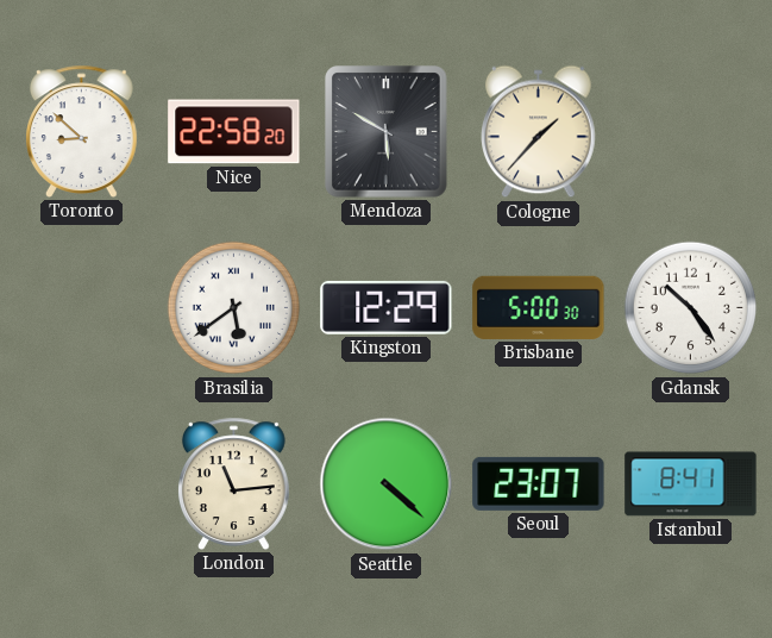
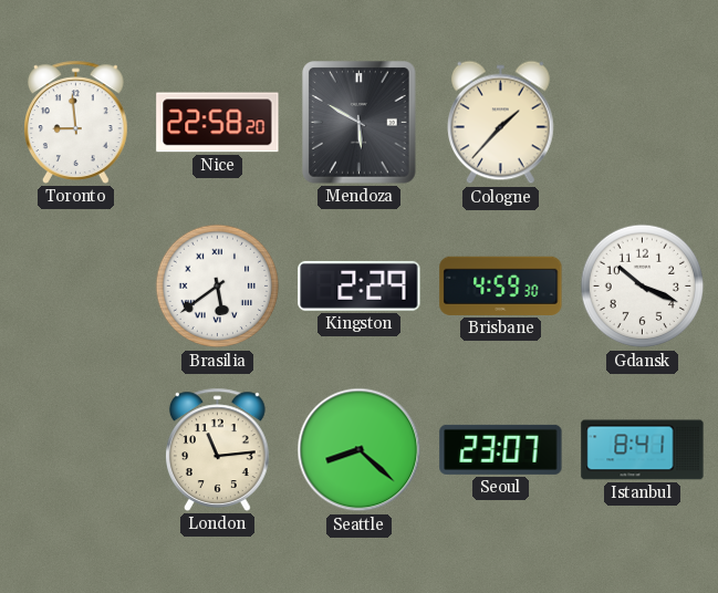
Toronto: 8:52 -> 8:59
Kingston: 12:29 -> 2:29
Brisbane: 5:00 -> 4:59
Gdansk: 10:24 -> 10:19
Seattle: 4:22 -> 8:22
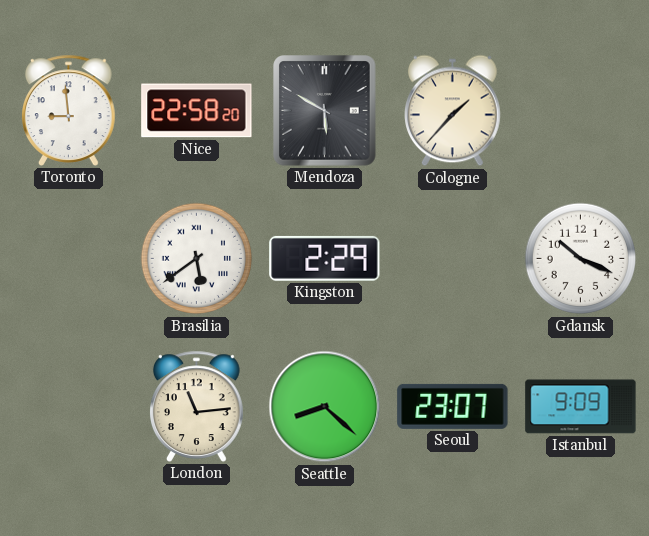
Brisbane: 4:59 -> none
Istanbul: 8:41 -> 9:09
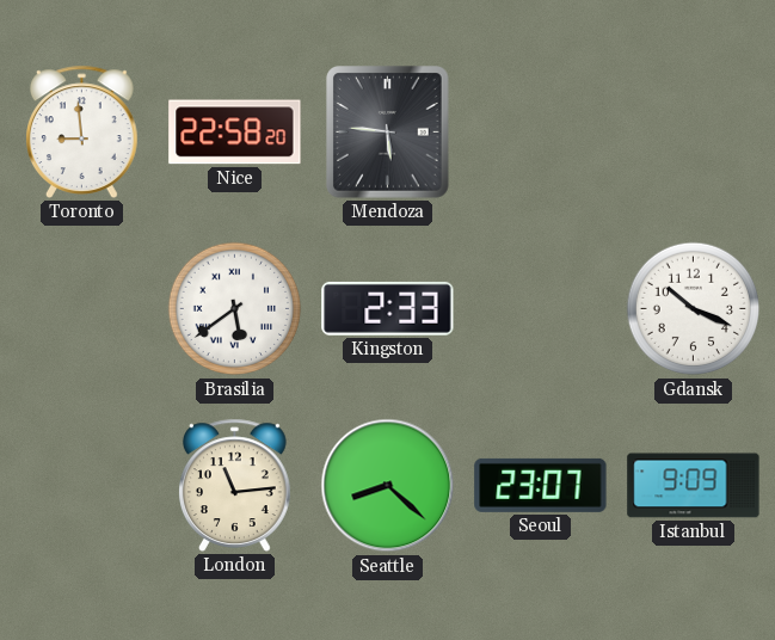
Mendoza: 5:50 -> 5:46
Cologne: 1:37 -> none
Kingston: 2:29 -> 2:33
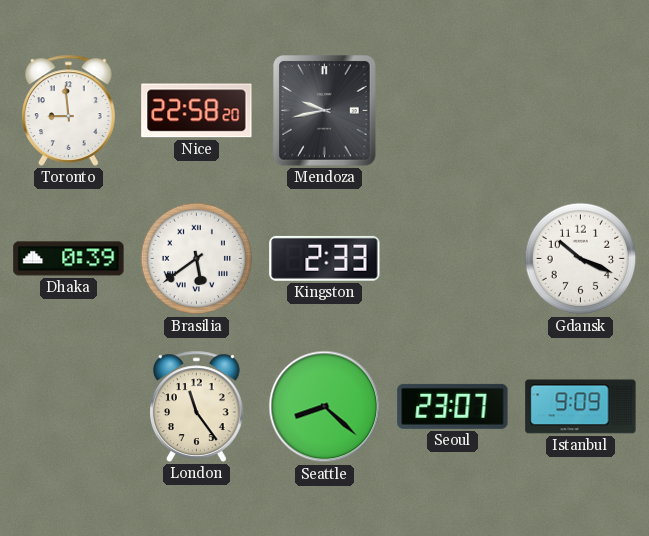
Mendoza: 5:46 -> 9:43
Dhaka: none -> 0:39
London: 11:14 -> 11:24
